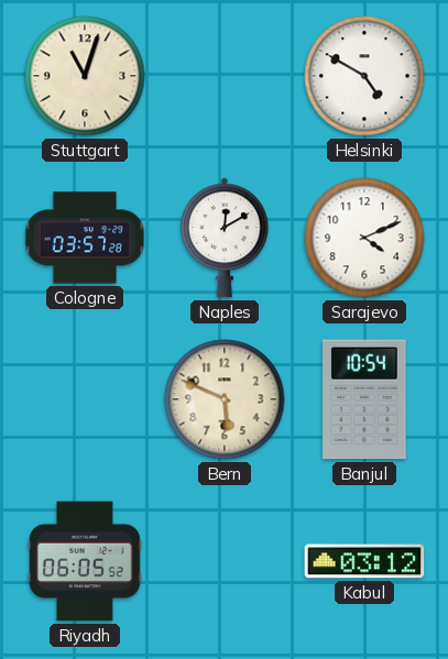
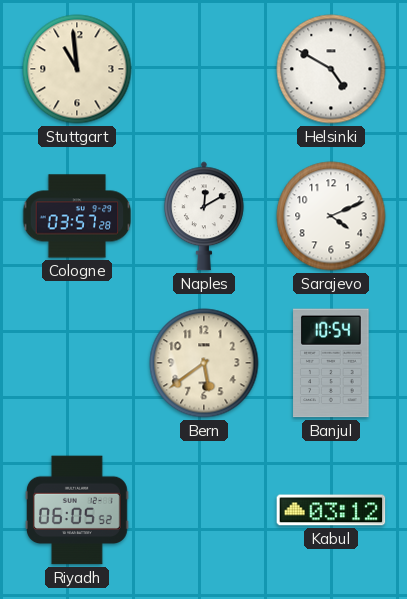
Stuttgart: 11:03 -> 10:59
Bern: 5:49 -> 5:39
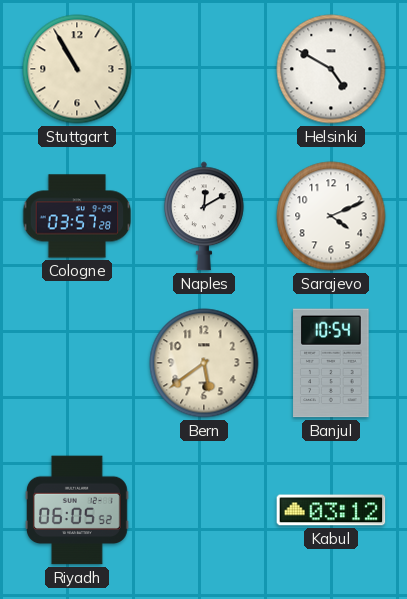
Stuttgart: 10:59 -> 10:55
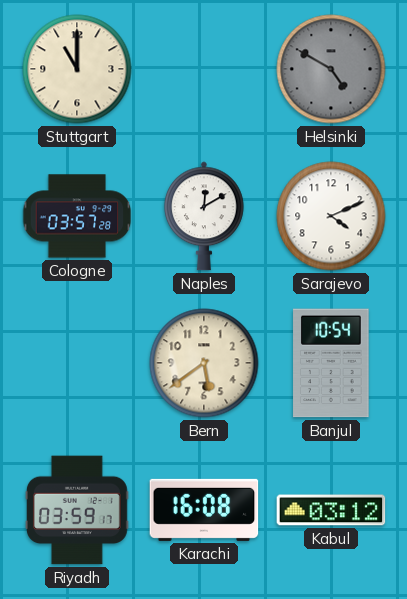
Stuttgart: 10:55 -> 11:00
Helsinki dial: white -> grey
Riyadh: 06:05 -> 03:59
Karachi: none -> 16:08
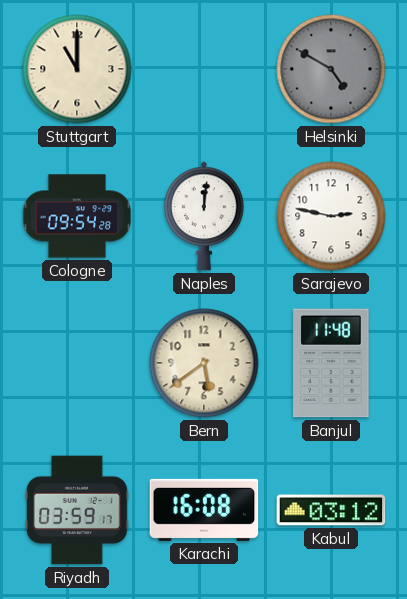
Cologne: 03:57 -> 09:54
Naples: 12:10 -> 12:01
Sarajevo: 4:11 -> 2:47
Banjul: 10:54 -> 11:48
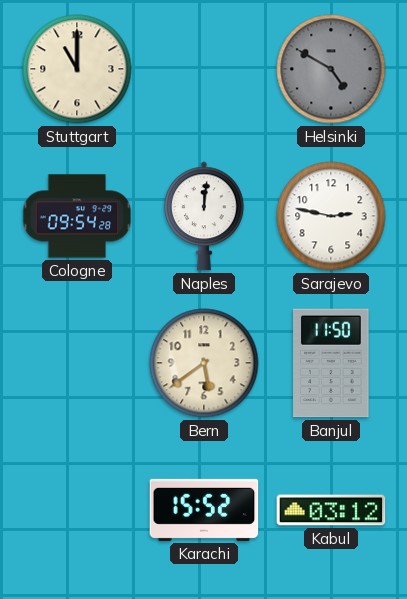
Banjul: 11:48 -> 11:50
Riyadh: 03:59 -> none
Karachi: 16:08 -> 15:52
